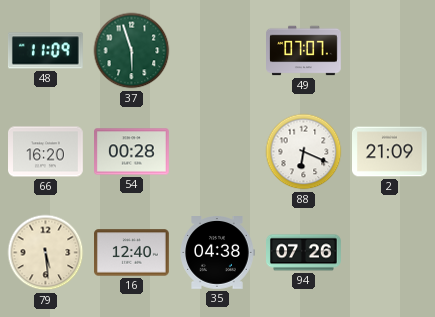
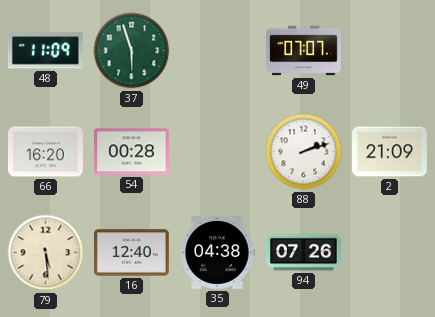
88: 6:19 -> 2:12
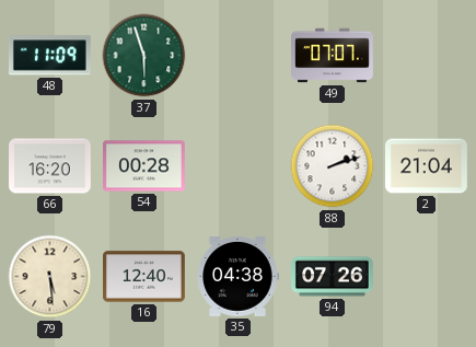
2: 21:09 -> 21:04
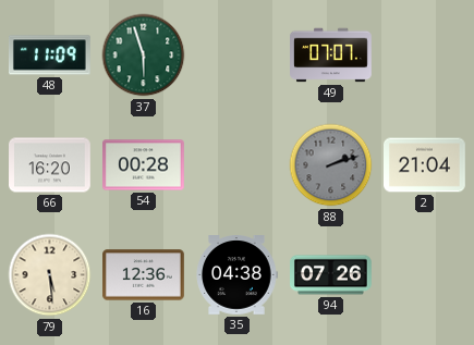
88 dial: white -> grey
16: 12:40 -> 12:36
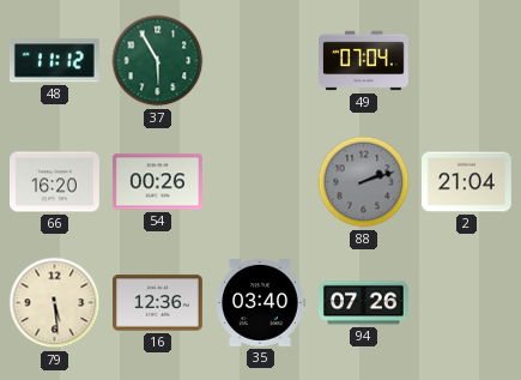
48: 11:09 -> 11:12
37: 5:57 -> 5:55
49: 07:07 -> 07:04
54: 00:28 -> 00:26
35: 04:38 -> 03:40
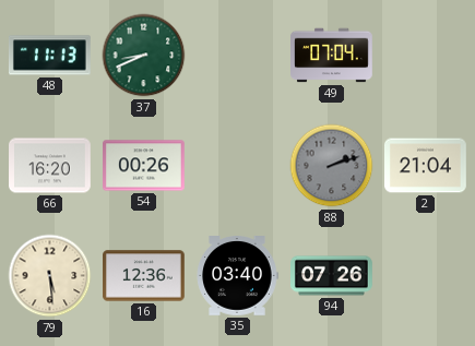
48: 11:12 -> 11:13
37: 5:55 -> 8:41
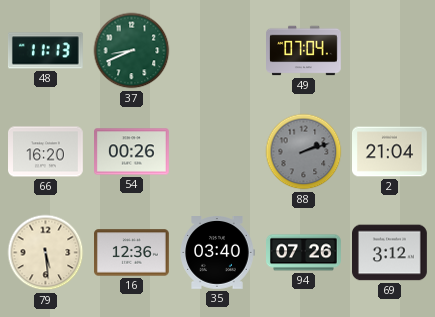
69: none -> 3:12
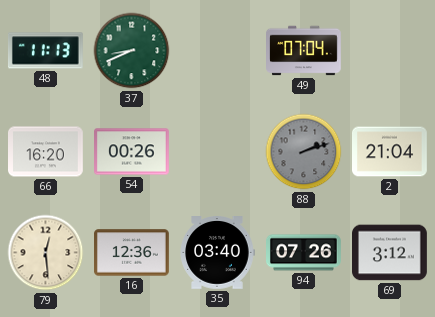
79: 5:29 -> 12:29
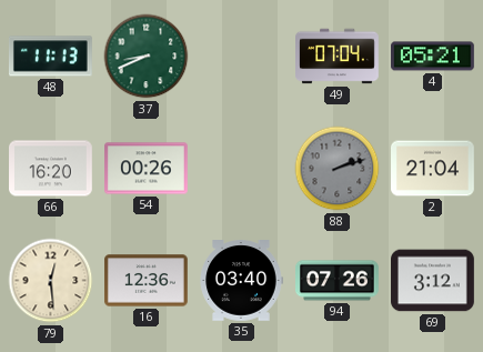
4: none -> 05:21
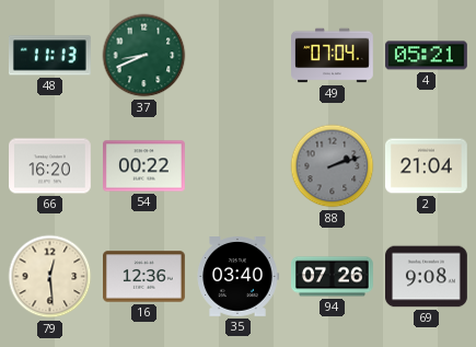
54: 00:26 -> 00:22
69: 3:12 -> 9:08
